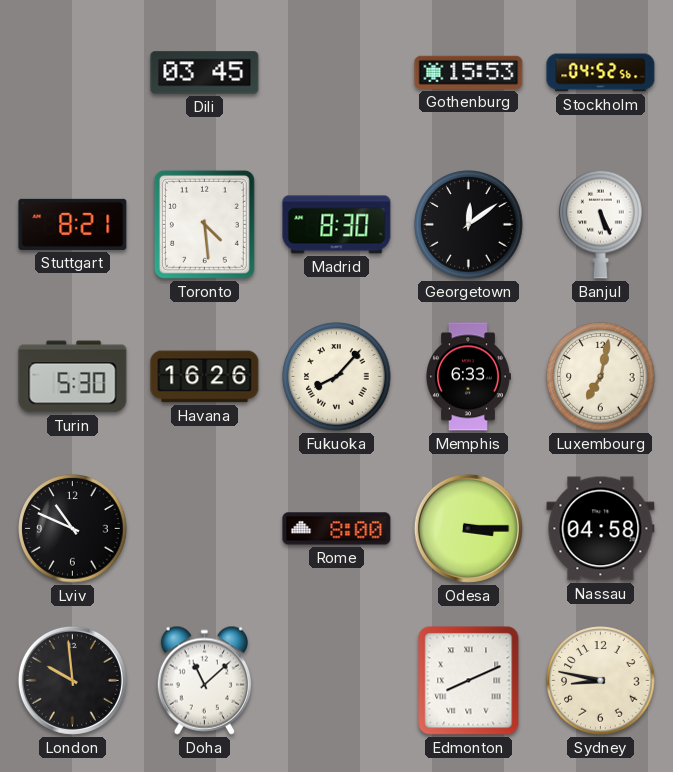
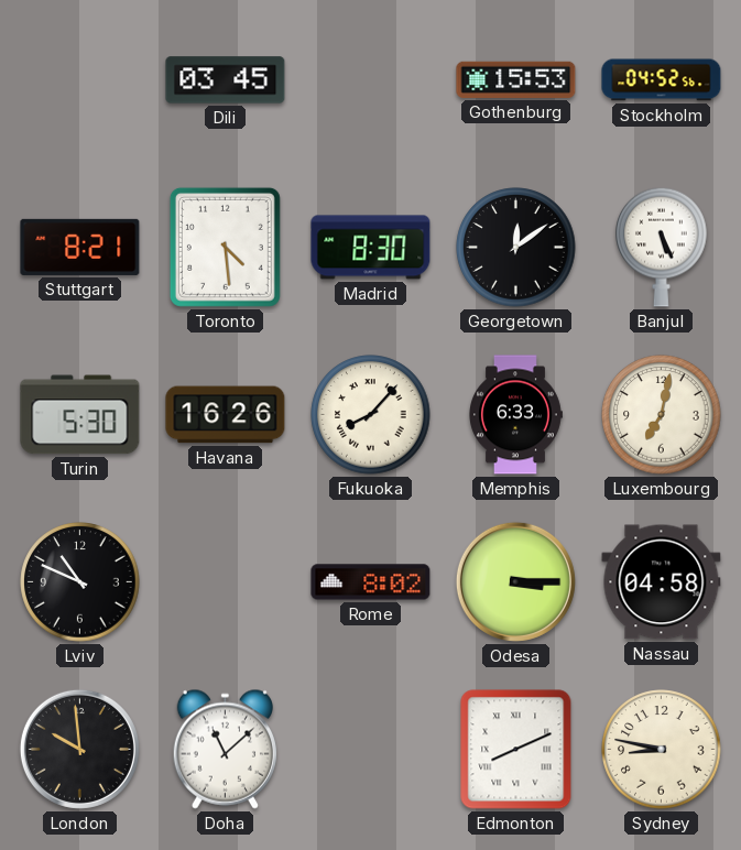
Rome: 8:00 -> 8:02
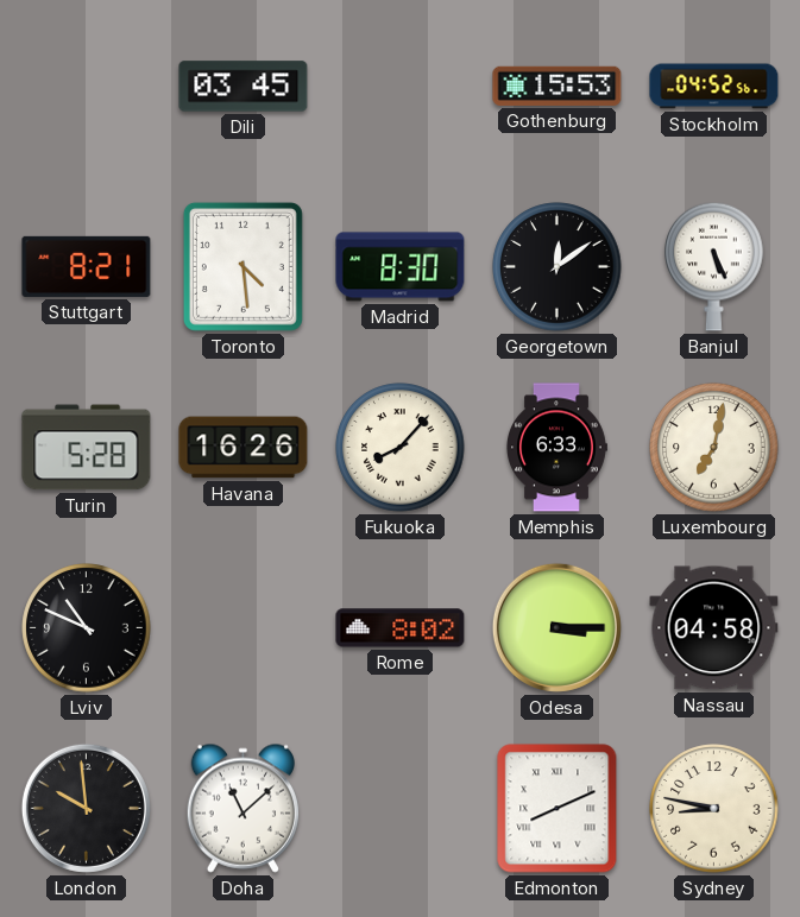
Turin: 5:30 -> 5:28
